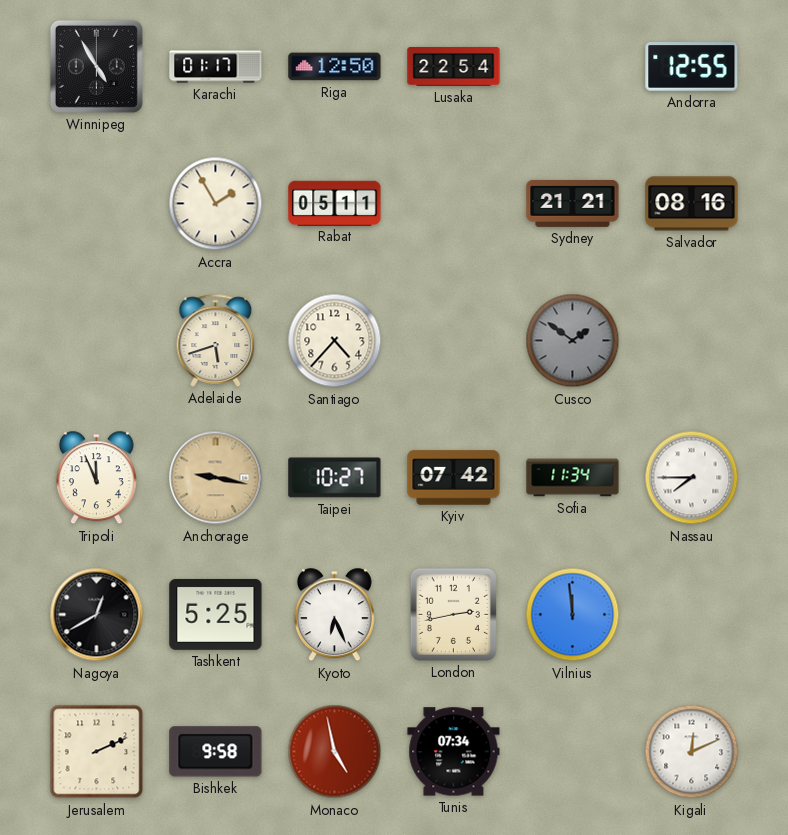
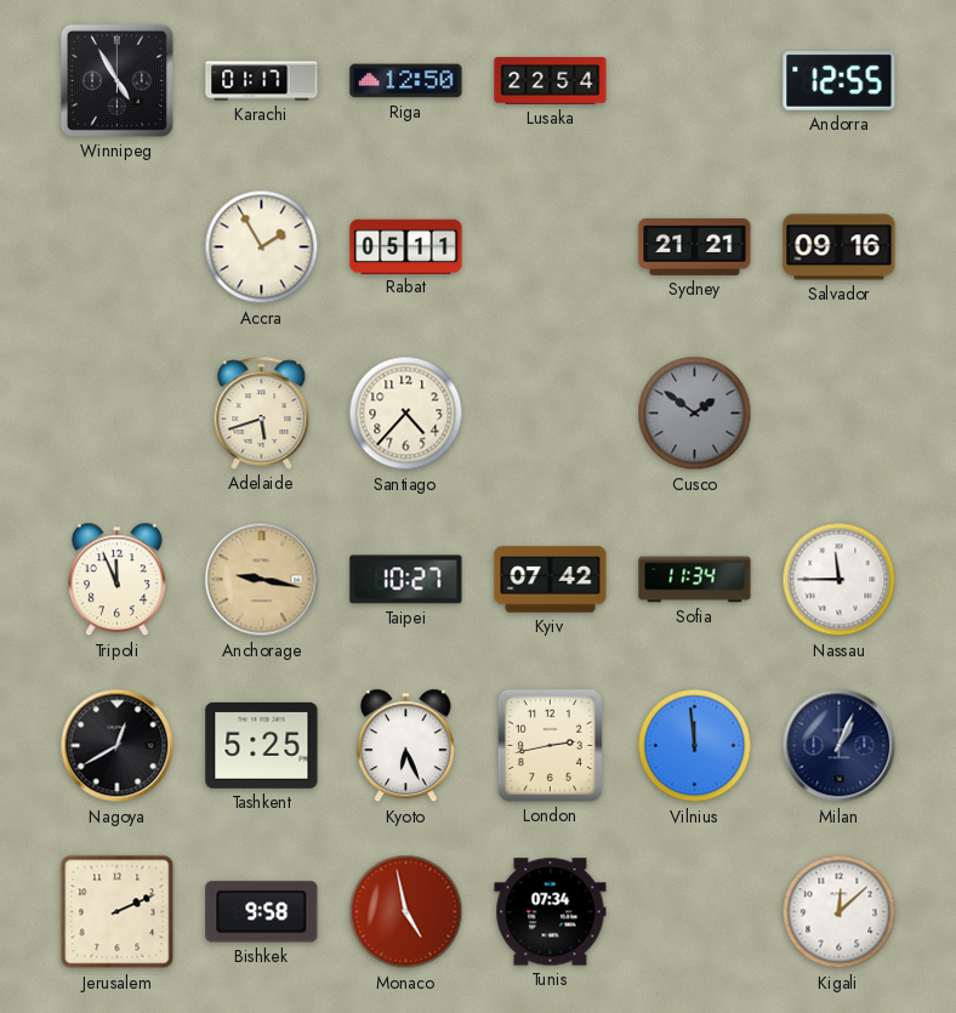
Salvador: 08:16 -> 09:16
Nassau: 7:45 -> 11:45
Milan: none -> 1:04
Kigali: 12:11 -> 12:08
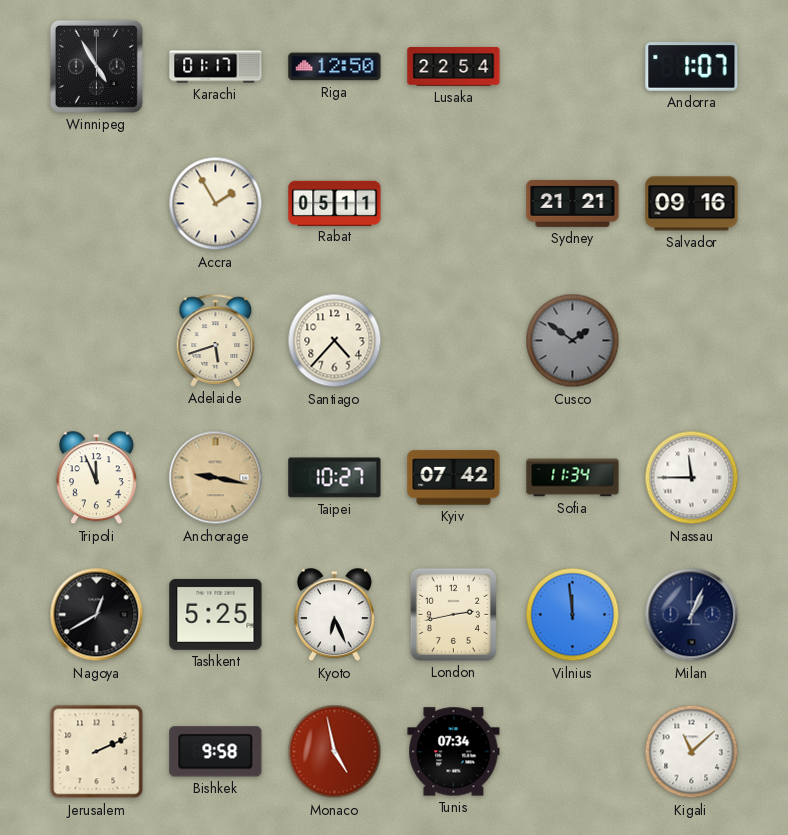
Andorra: 12:55 -> 1:07
Kigali: 12:08 -> 11:08
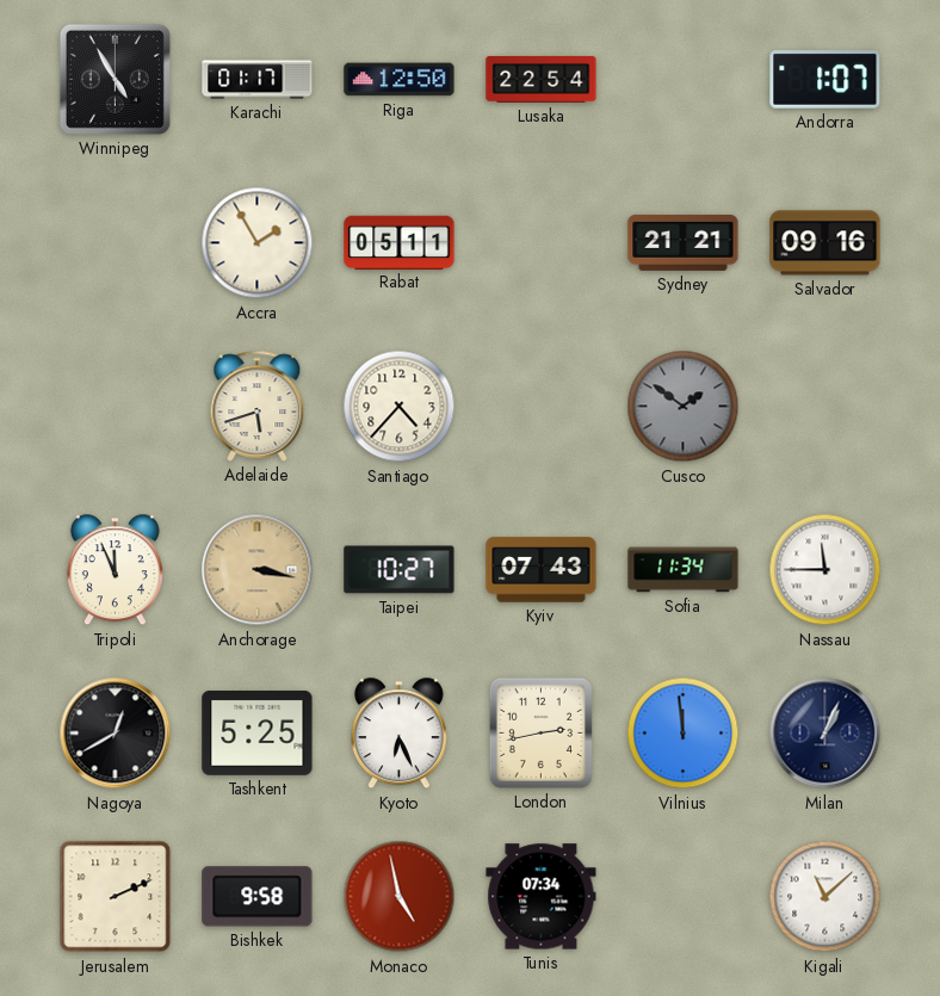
Anchorage: 9:17 -> 3:17
Kyiv: 07:42 -> 07:43
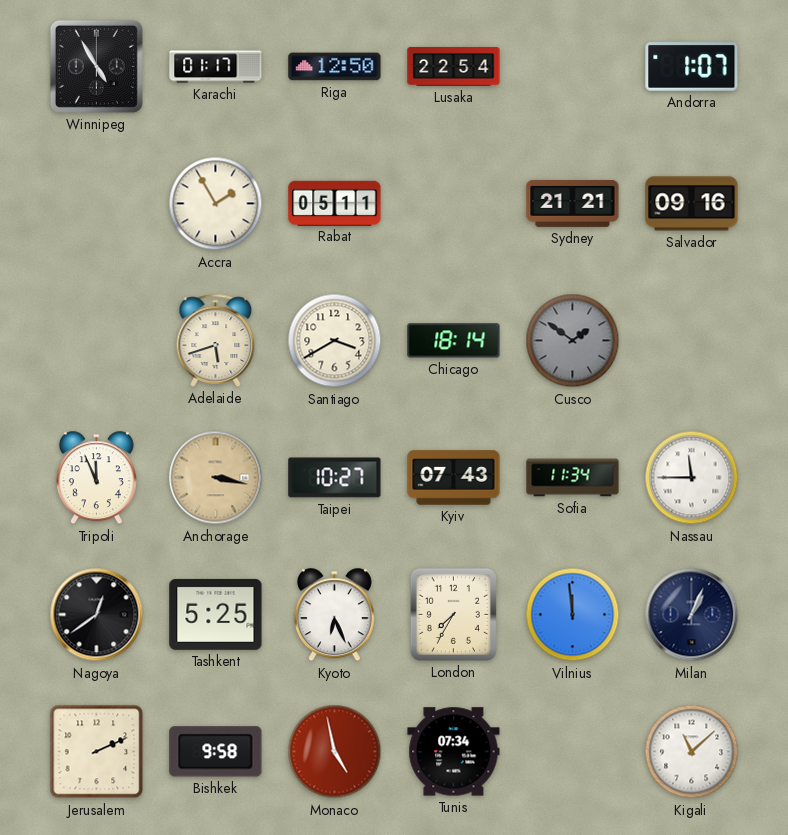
Santiago: 4:37 -> 3:40
Chicago: none -> 18:14
Nagoya: 12:40 -> 12:39
London: 2:43 -> 7:35
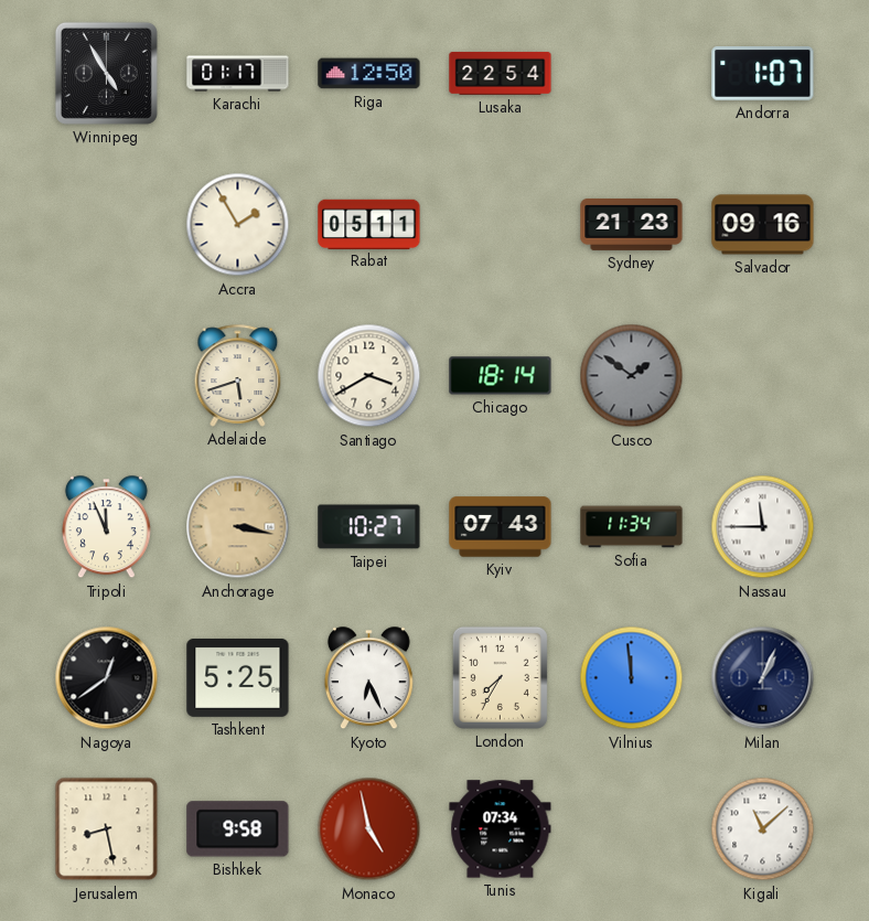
Sydney: 21:21 -> 21:23
Jerusalem: 2:11 -> 8:28
